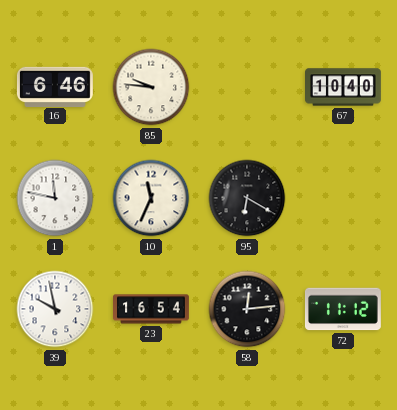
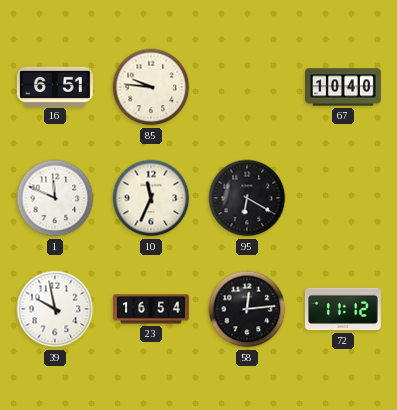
16: 6:46 -> 6:51
1: 11:47 -> 11:49
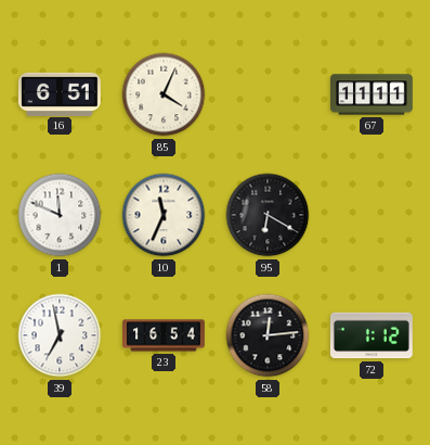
85: 9:46 -> 4:04
67: 10:40 -> 11:11
39: 9:58 -> 6:58
72: 11:12 -> 1:12
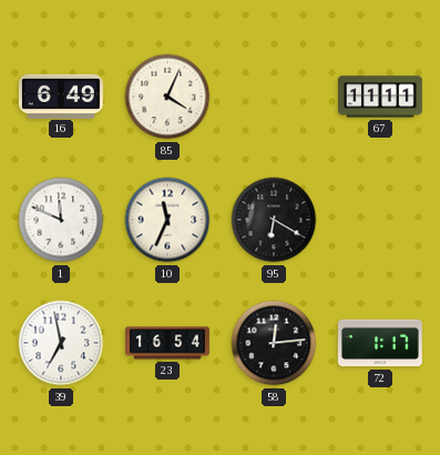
16: 6:51 -> 6:49
72: 1:12 -> 1:17
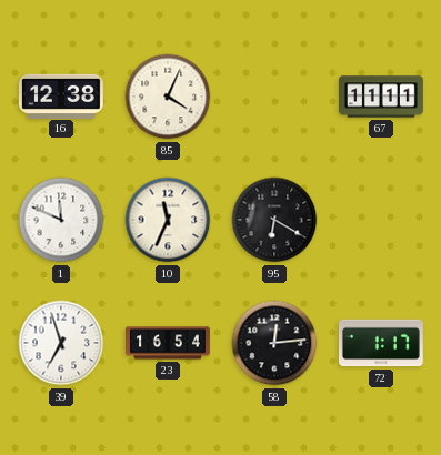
16: 6:49 -> 12:38
39: 6:58 -> 6:57
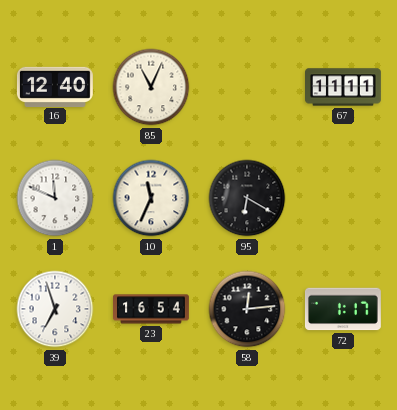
16: 12:38 -> 12:40
85: 4:04 -> 11:04
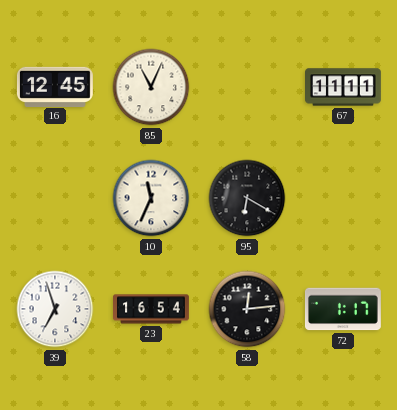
16: 12:40 -> 12:45
1: 11:49 -> none
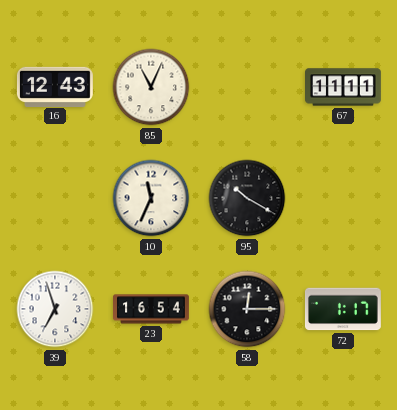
16: 12:45 -> 12:43
95: 6:20 -> 10:20
58: 12:14 -> 12:15
